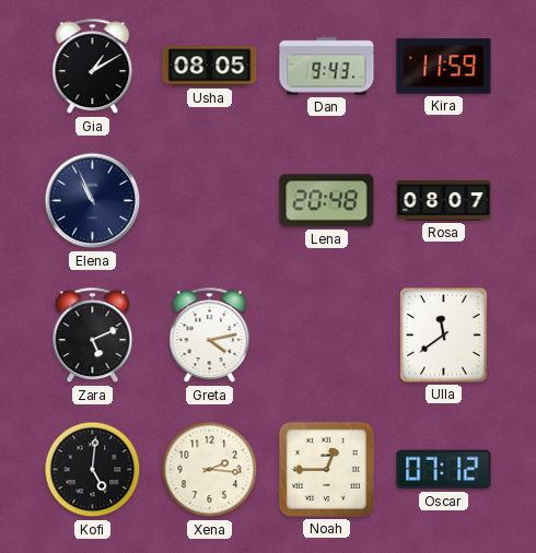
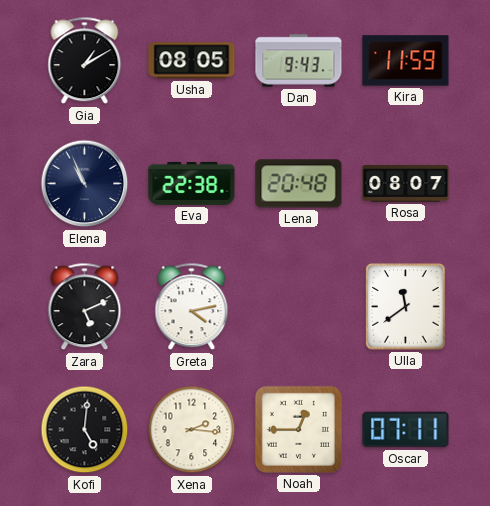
Eva: none -> 22:38
Oscar: 07:12 -> 07:11
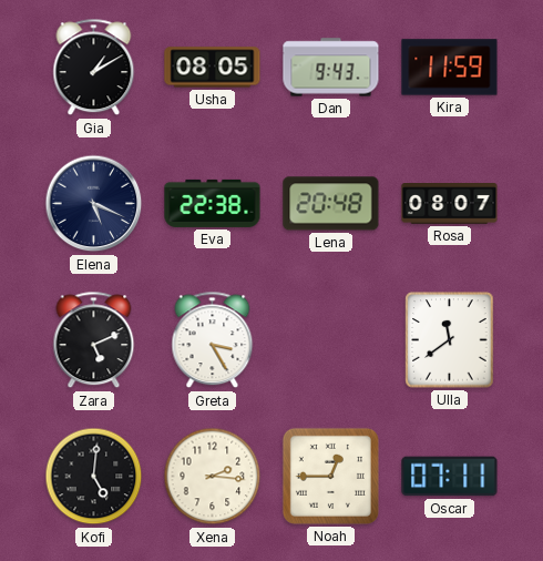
Elena: 10:56 -> 5:19
Greta: 4:13 -> 3:25
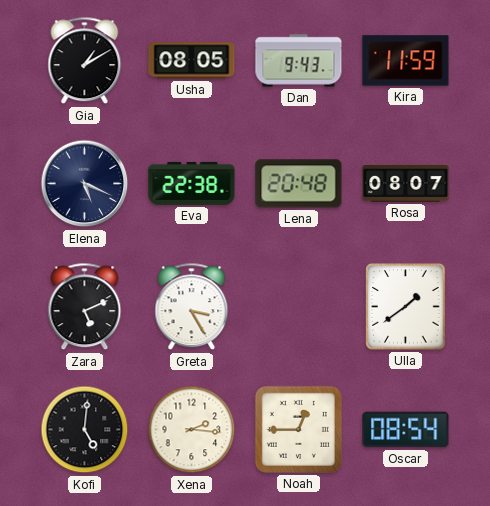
Ulla: 11:39 -> 1:39
Oscar: 07:11 -> 08:54
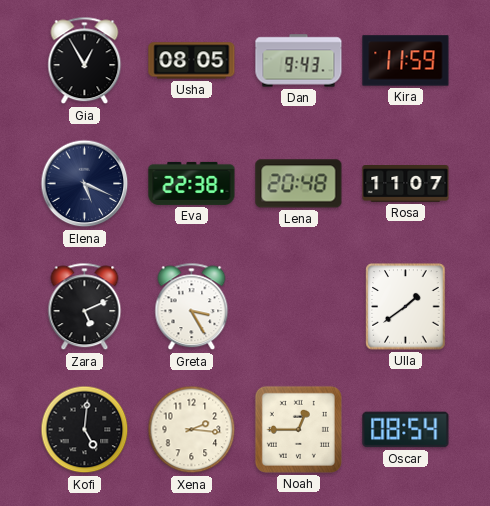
Gia: 1:10 -> 12:55
Rosa: 08:07 -> 11:07
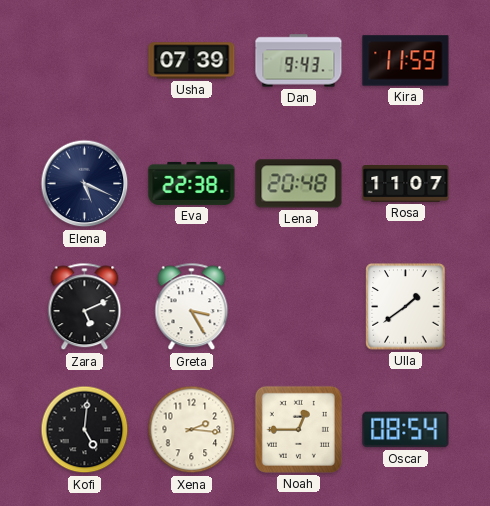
Gia: 12:55 -> none
Usha: 08:05 -> 07:39
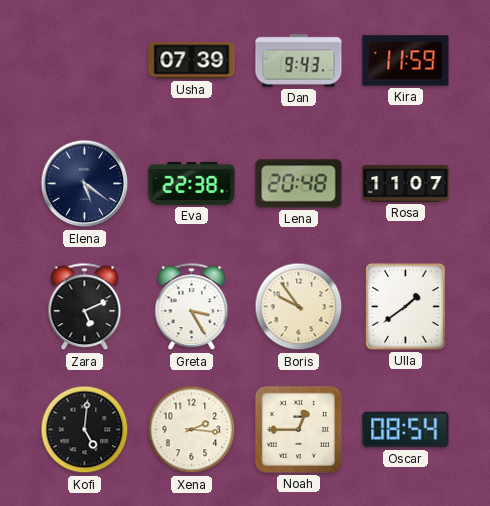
Elena: 5:19 -> 5:21
Boris: none -> 9:54
